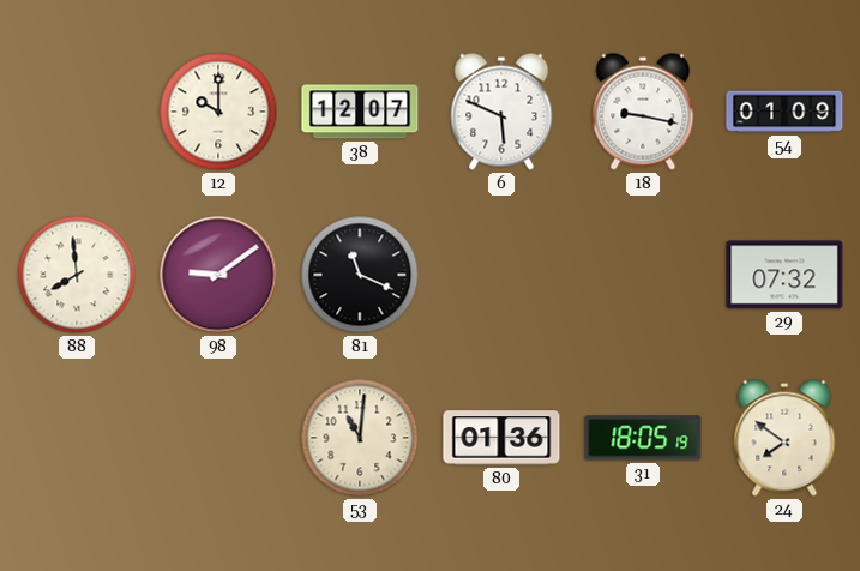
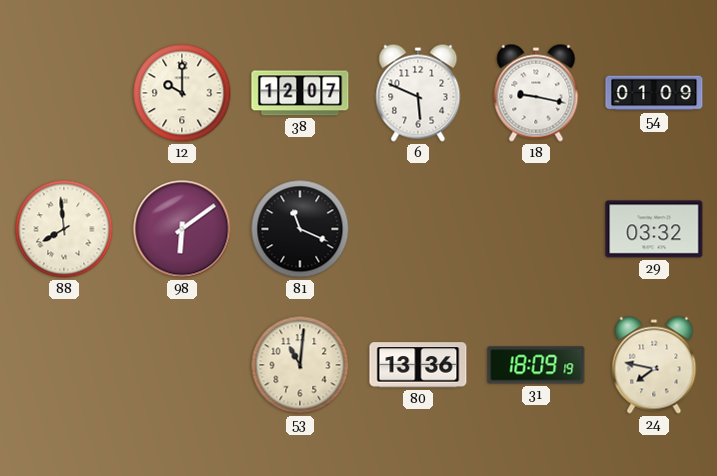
98: 9:09 -> 6:09
29: 07:32 -> 03:32
80: 01:36 -> 13:36
31: 18:05 -> 18:09
24: 7:51 -> 7:47
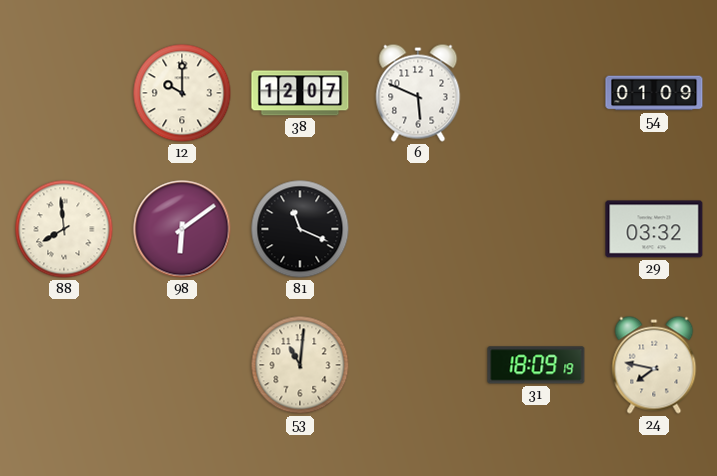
18: 9:17 -> none
80: 13:36 -> none
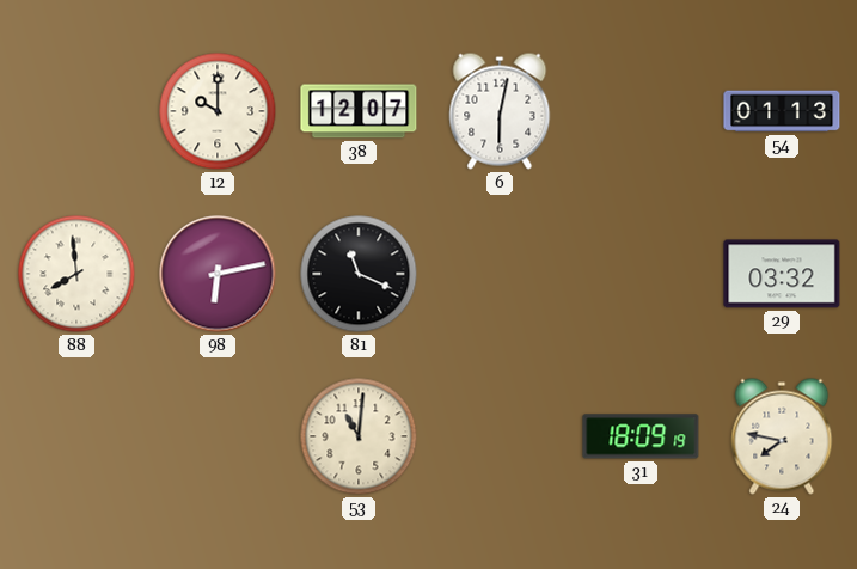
6: 5:49 -> 6:02
54: 01:09 -> 01:13
98: 6:09 -> 6:13
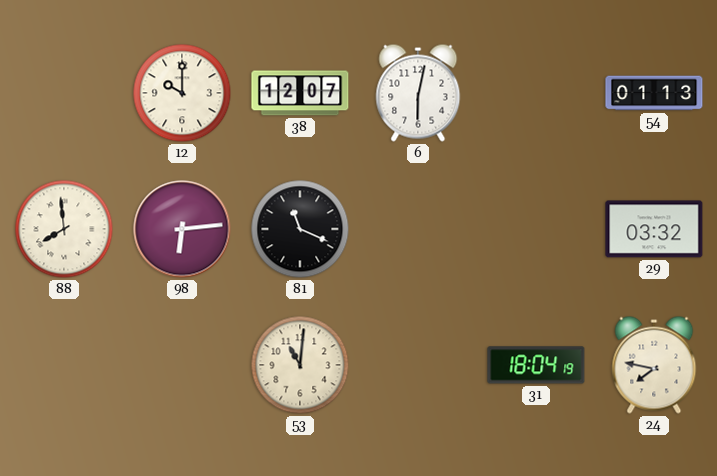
98: 6:13 -> 6:14
31: 18:09 -> 18:04
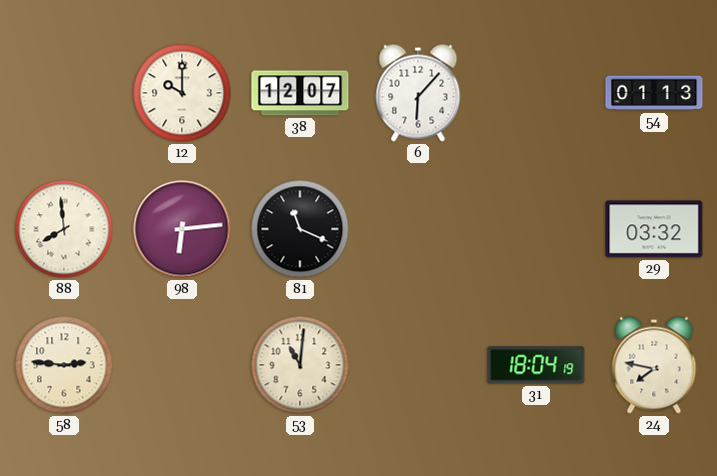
6: 6:02 -> 6:07
58: none -> 2:46
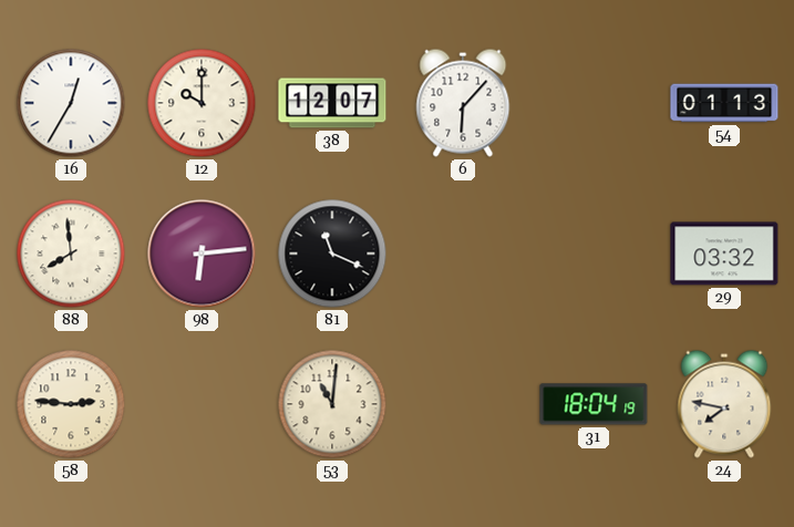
16: none -> 12:35
